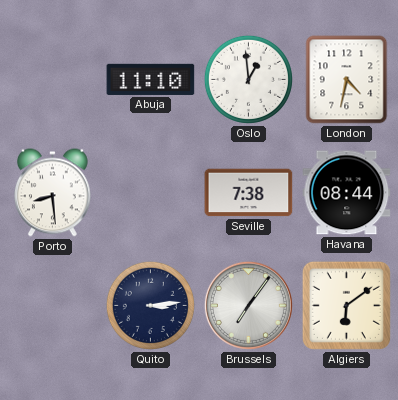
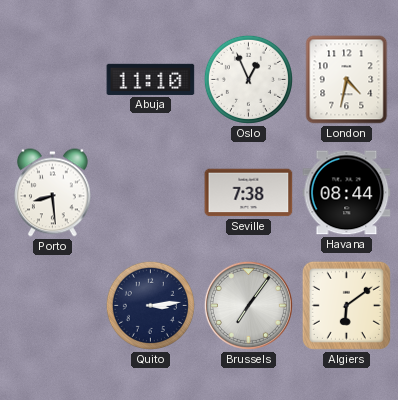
Oslo: 12:59 -> 12:56
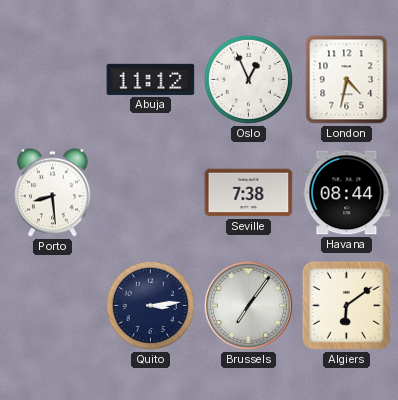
Abuja: 11:10 -> 11:12
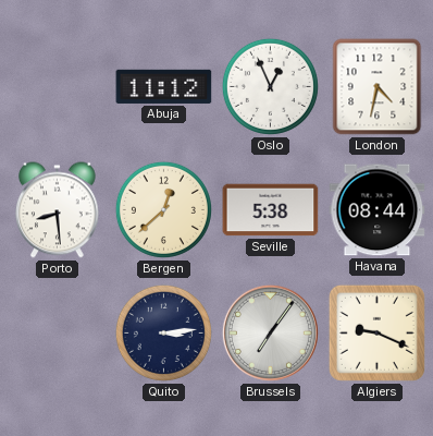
Bergen: none -> 12:38
Seville: 7:38 -> 5:38
Algiers: 6:09 -> 9:19
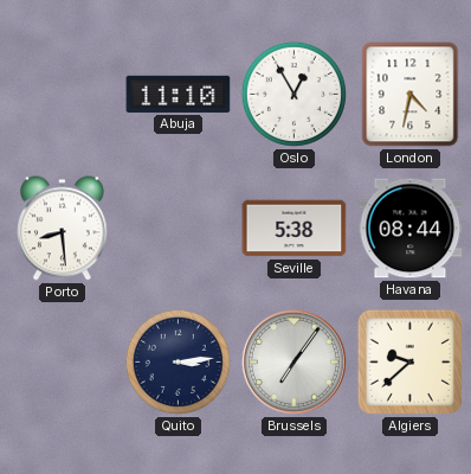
Abuja: 11:12 -> 11:10
Oslo: 12:56 -> 12:55
Bergen: 12:38 -> none
Algiers: 9:19 -> 9:38
